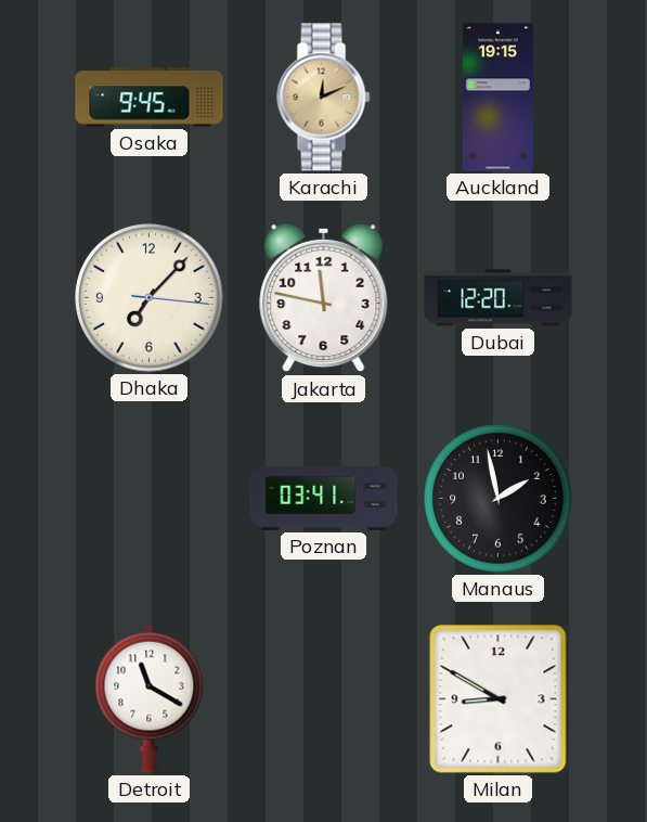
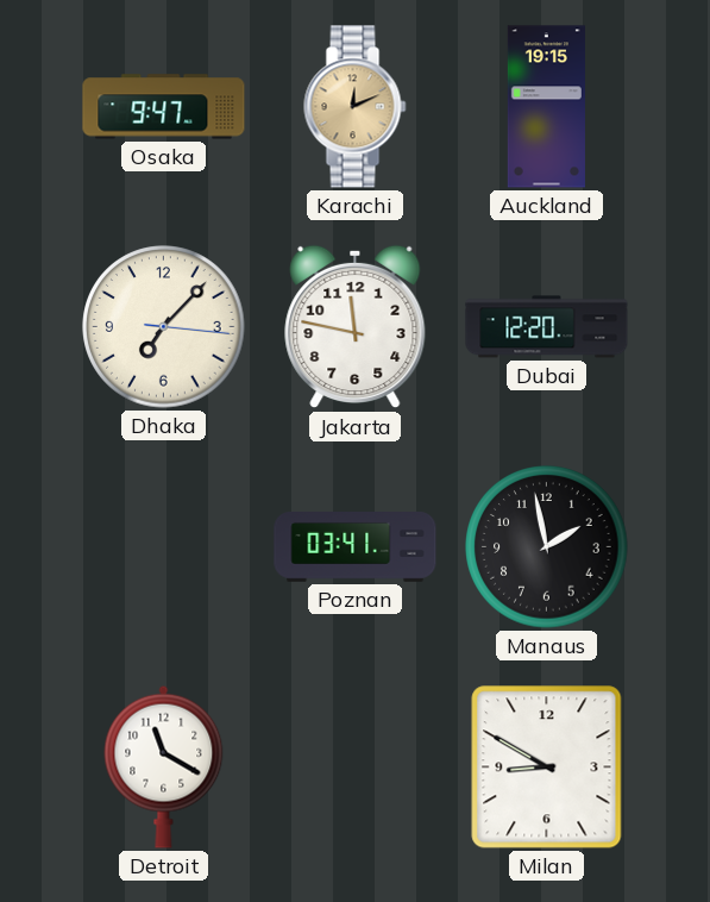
Osaka: 9:45 -> 9:47
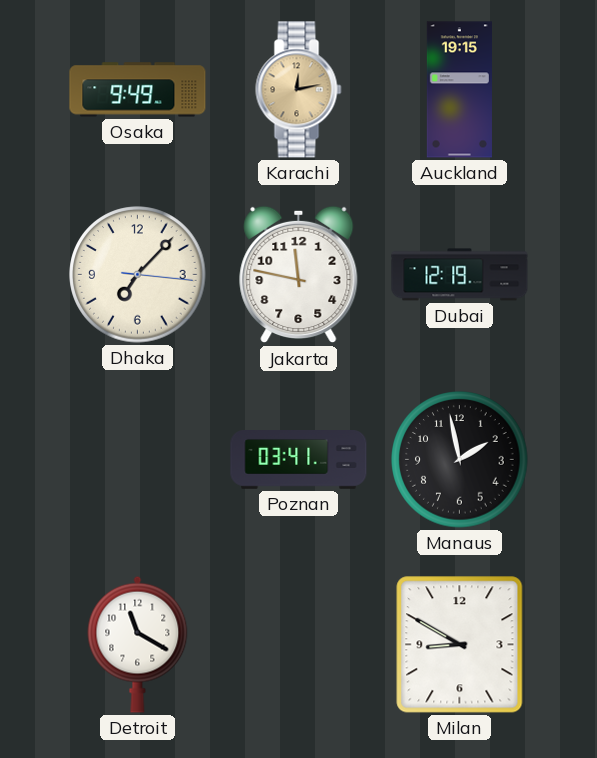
Osaka: 9:47 -> 9:49
Karachi: 12:11 -> 12:13
Dubai: 12:20 -> 12:19
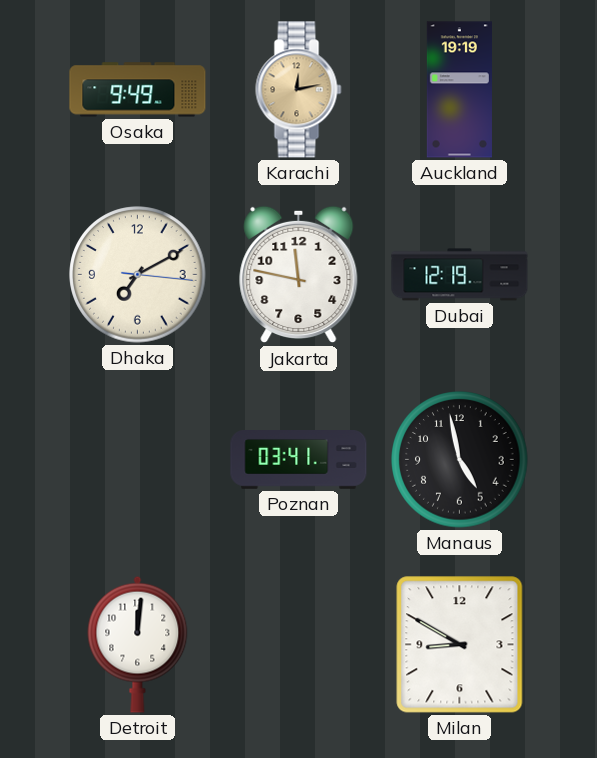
Auckland: 19:15 -> 19:19
Dhaka: 7:07 -> 7:10
Manaus: 1:58 -> 4:58
Detroit: 11:20 -> 12:01
